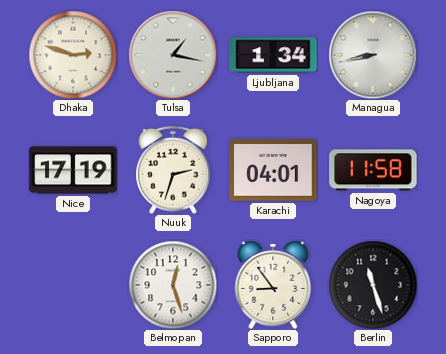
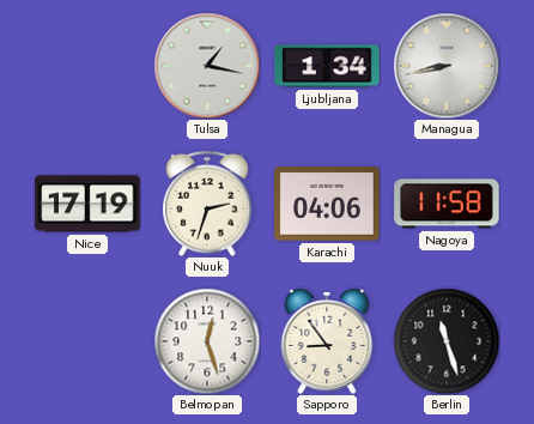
Dhaka: 2:48 -> none
Karachi: 04:01 -> 04:06
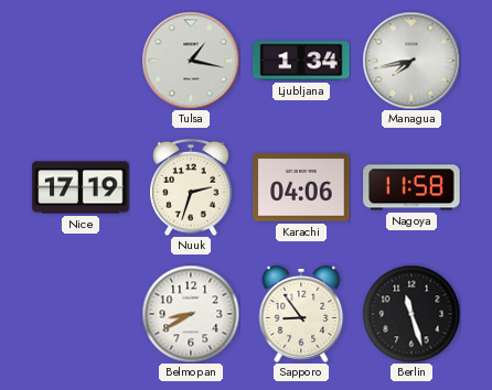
Managua: 8:43 -> 7:43
Belmopan: 12:27 -> 8:40
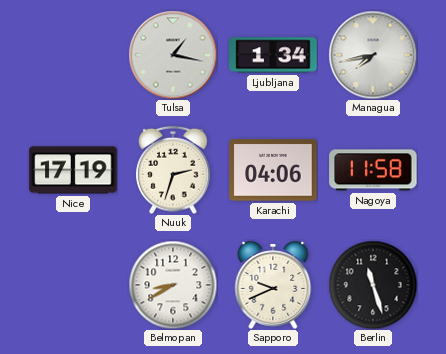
Sapporo: 8:54 -> 9:41
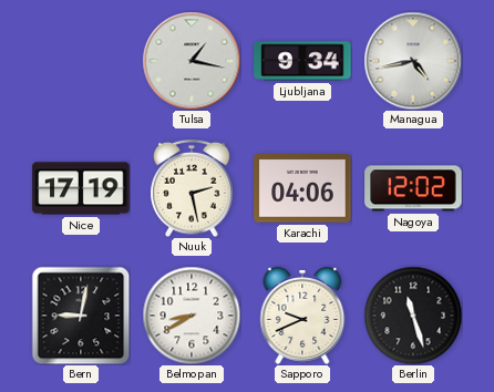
Ljubljana: 1:34 -> 9:34
Managua: 7:43 -> 4:43
Nuuk: 2:33 -> 2:28
Nagoya: 11:58 -> 12:02
Bern: none -> 9:02
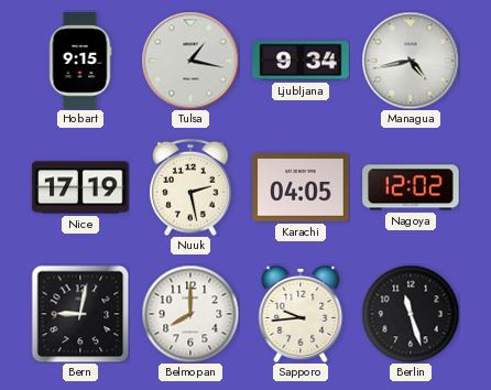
Hobart: none -> 9:15
Karachi: 04:06 -> 04:05
Belmopan: 8:40 -> 8:00
Sapporo: 9:41 -> 9:44
